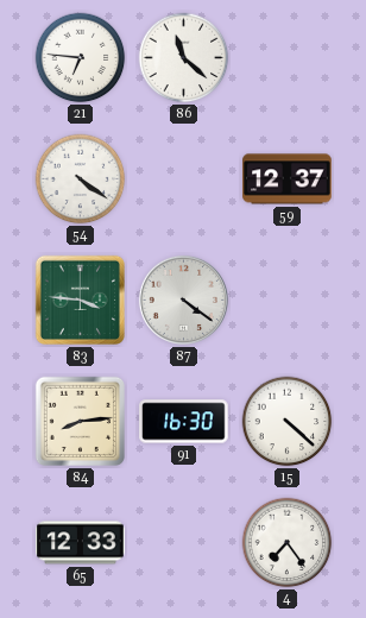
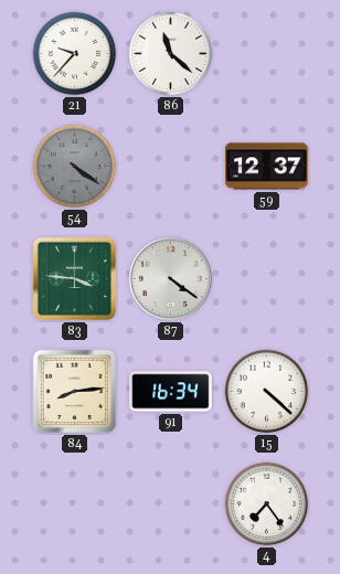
21: 6:46 -> 9:37
54 dial: white -> grey
91: 16:30 -> 16:34
65: 12:33 -> none
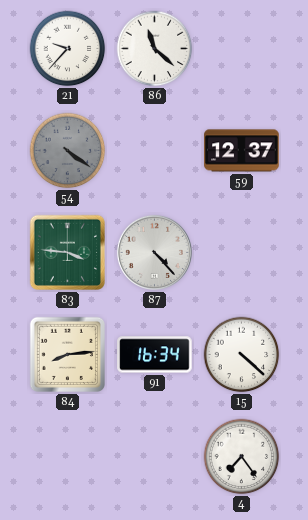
87: 4:21 -> 4:23
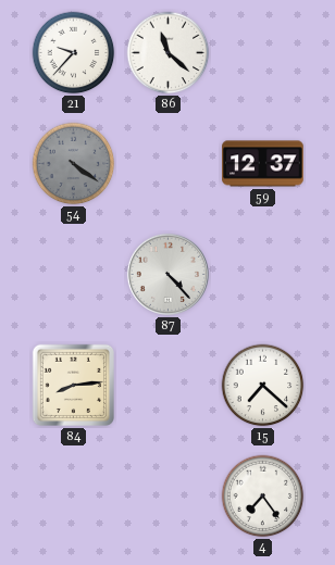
83: 3:46 -> none
91: 16:34 -> none
15: 4:22 -> 7:22
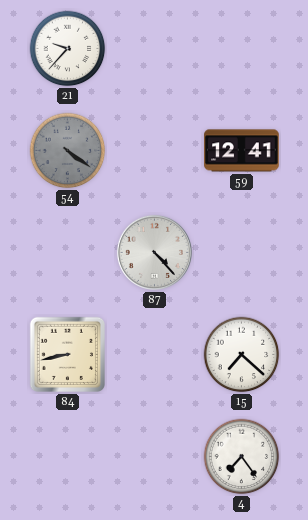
86: 11:22 -> none
59: 12:37 -> 12:41
84: 8:14 -> 8:43
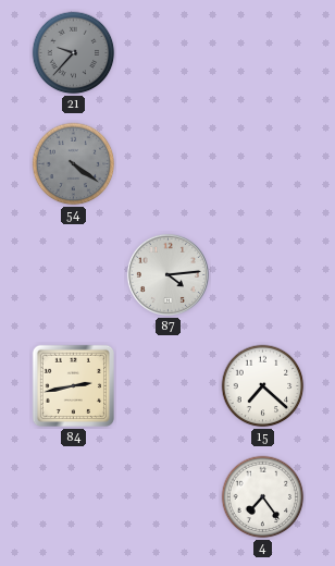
21 dial: white -> grey
59: 12:41 -> none
87: 4:23 -> 4:14
84: 8:43 -> 2:43
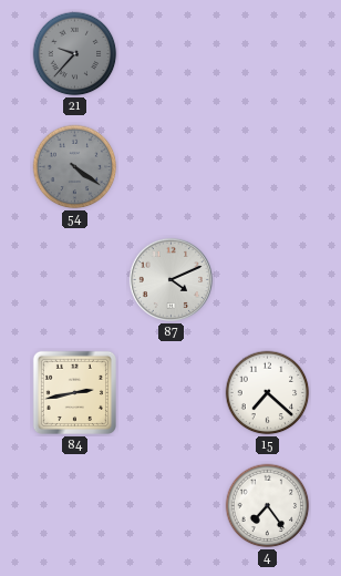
87: 4:14 -> 4:11
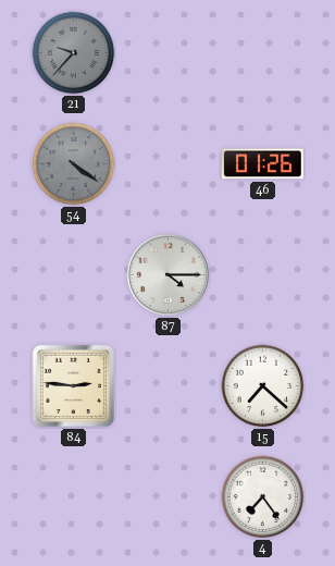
46: none -> 01:26
87: 4:11 -> 4:15
84: 2:43 -> 2:46
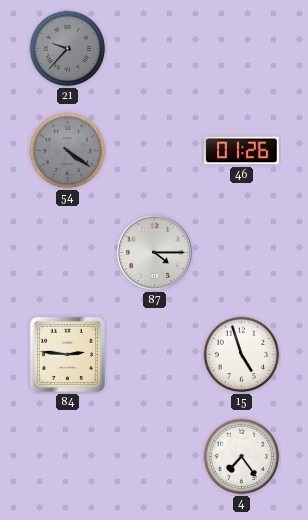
15: 7:22 -> 4:57
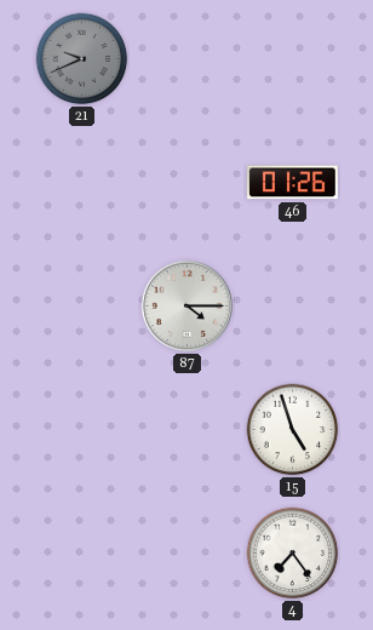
21: 9:37 -> 9:41
54: 4:21 -> none
84: 2:46 -> none
